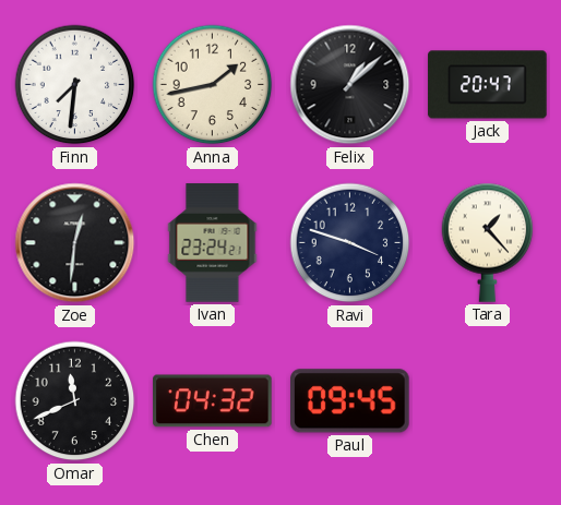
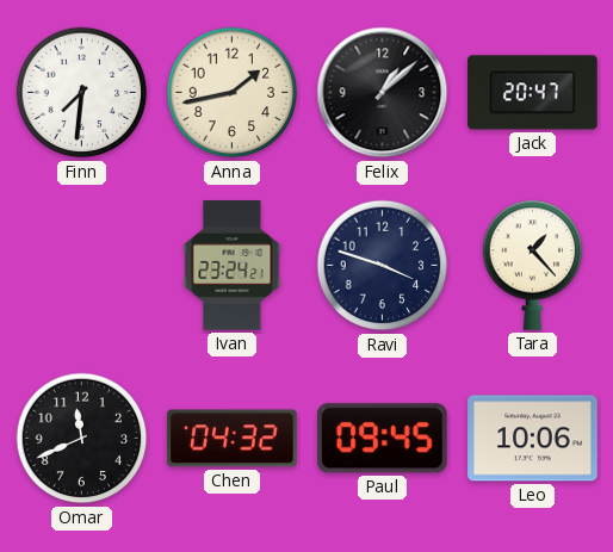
Zoe: 12:31 -> none
Leo: none -> 10:06
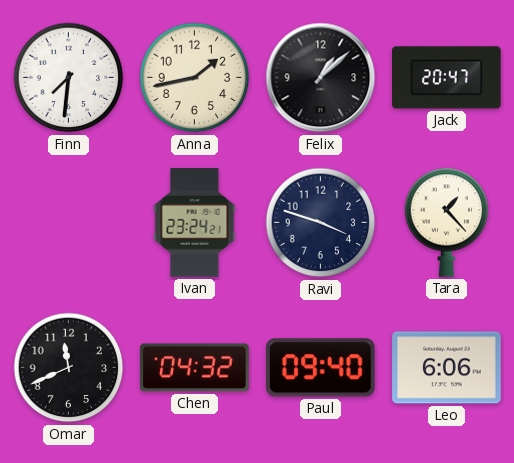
Paul: 09:45 -> 09:40
Leo: 10:06 -> 6:06
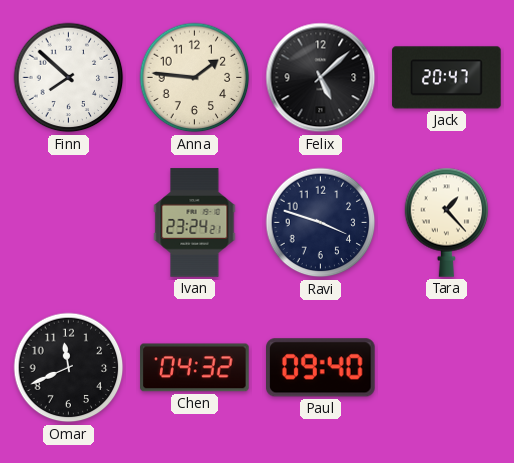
Finn: 7:31 -> 7:52
Anna: 1:43 -> 1:46
Felix: 1:08 -> 5:08
Leo: 6:06 -> none
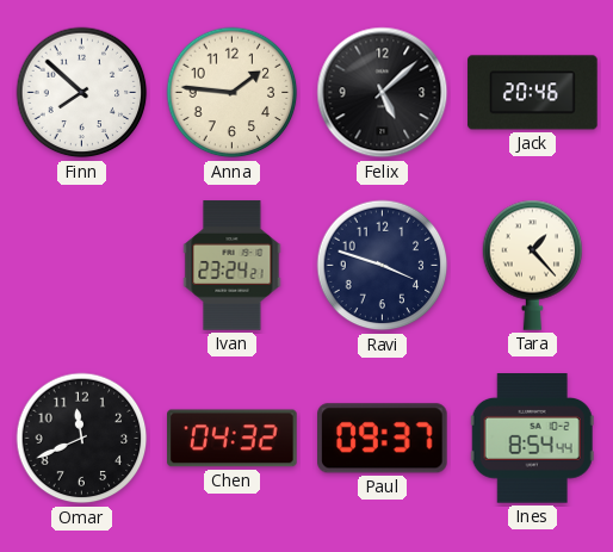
Jack: 20:47 -> 20:46
Paul: 09:40 -> 09:37
Ines: none -> 8:54
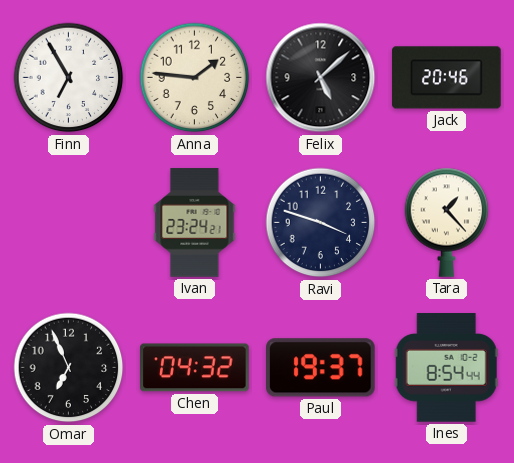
Finn: 7:52 -> 6:55
Omar: 11:41 -> 6:56
Paul: 09:37 -> 19:37
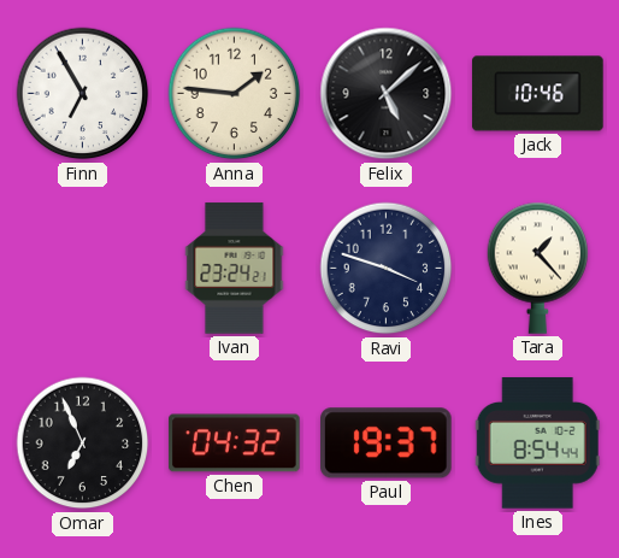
Jack: 20:46 -> 10:46
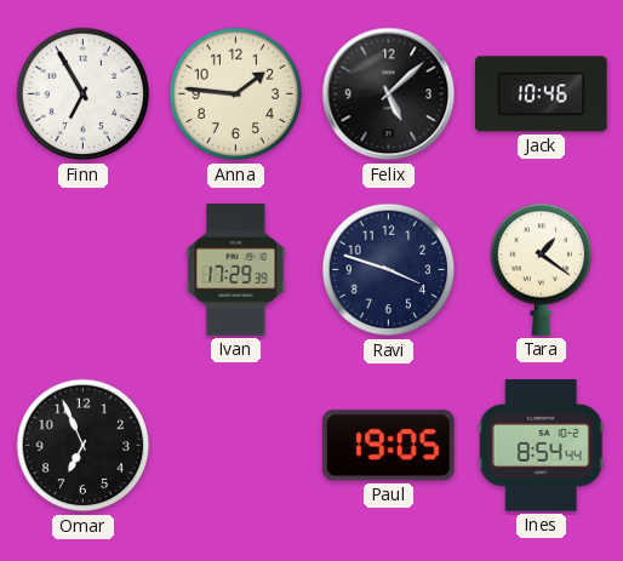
Ivan: 23:24 -> 17:29
Tara: 1:23 -> 1:21
Chen: 04:32 -> none
Paul: 19:37 -> 19:05
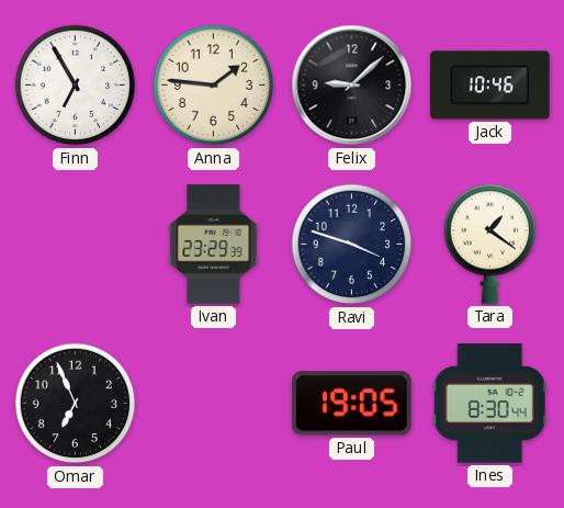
Felix: 5:08 -> 9:08
Ivan: 17:29 -> 23:29
Ines: 8:54 -> 8:30
